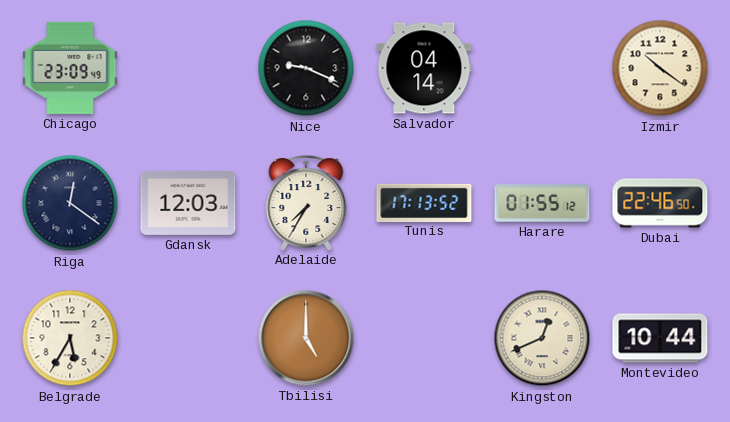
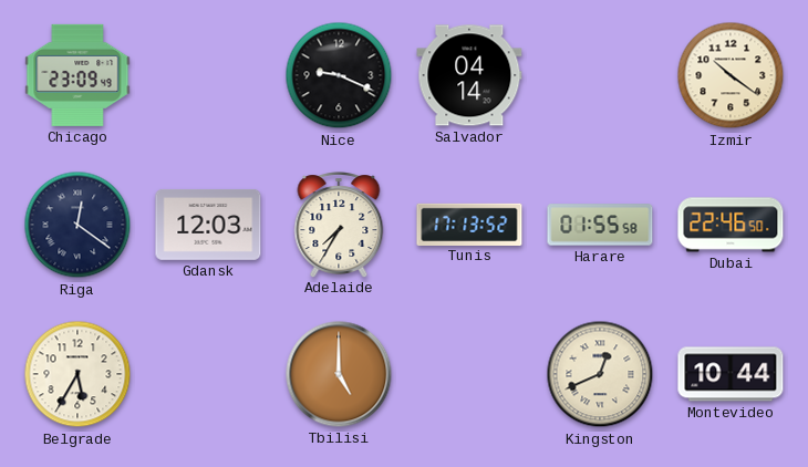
Harare: 01:55:12 -> 01:55:58
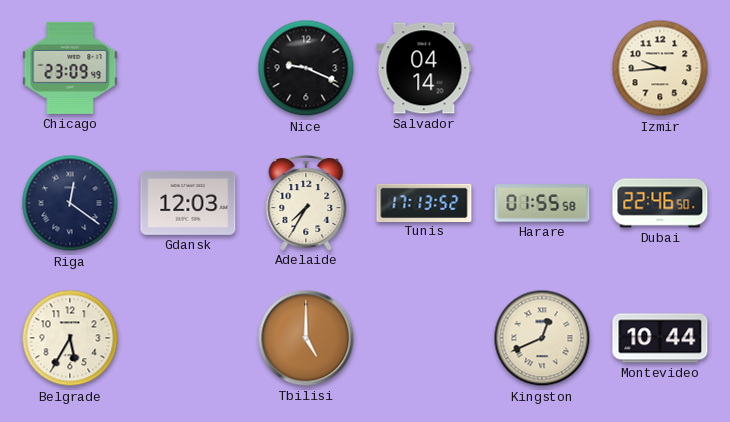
Izmir: 10:21 -> 9:44
